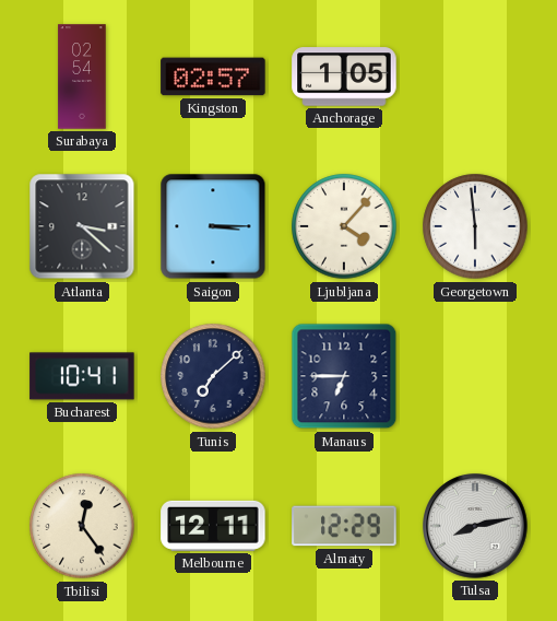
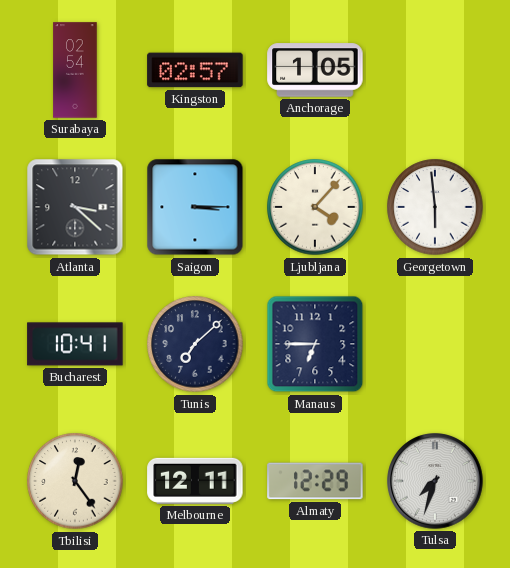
Tulsa: 8:13 -> 7:33
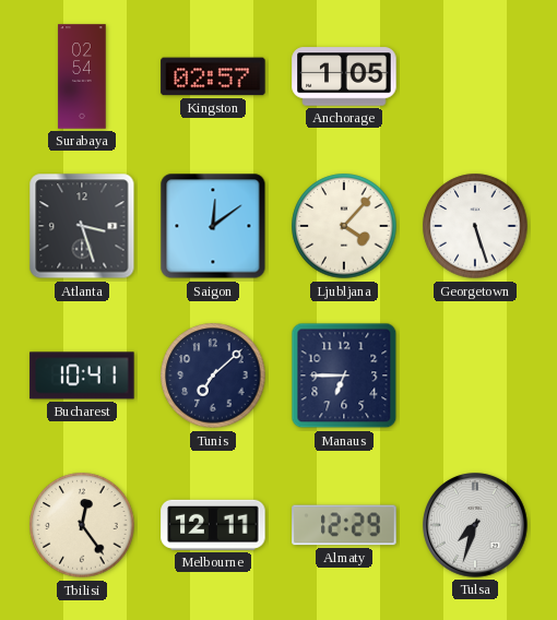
Atlanta: 3:22 -> 3:27
Saigon: 3:15 -> 12:09
Georgetown: 5:59 -> 5:27
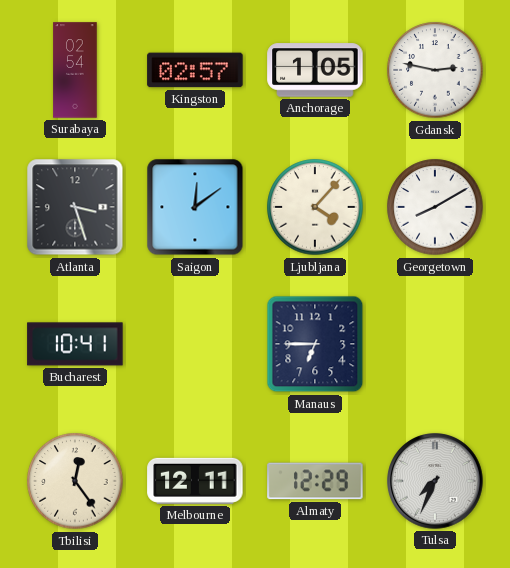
Gdansk: none -> 2:47
Georgetown: 5:27 -> 8:10
Tunis: 7:08 -> none
Tulsa: 7:33 -> 7:34
